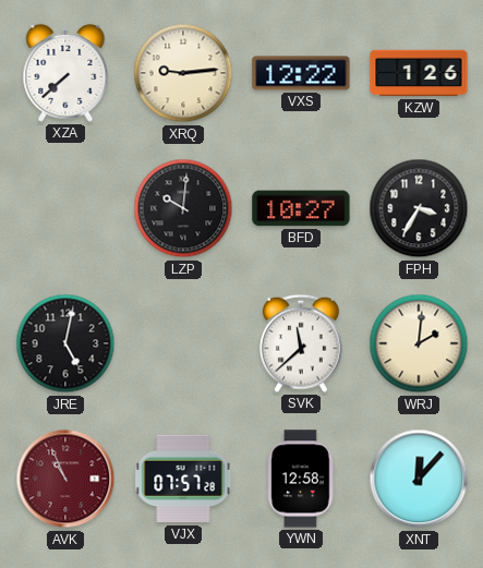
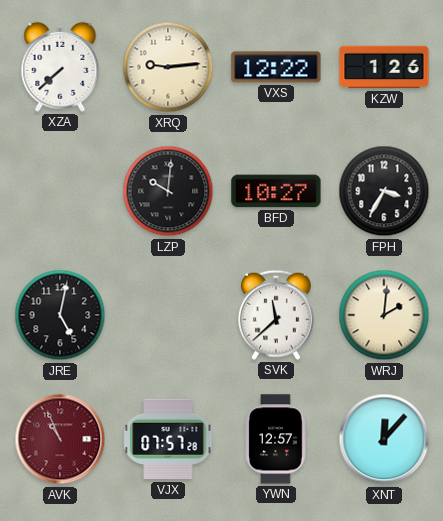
YWN: 12:58 -> 12:57
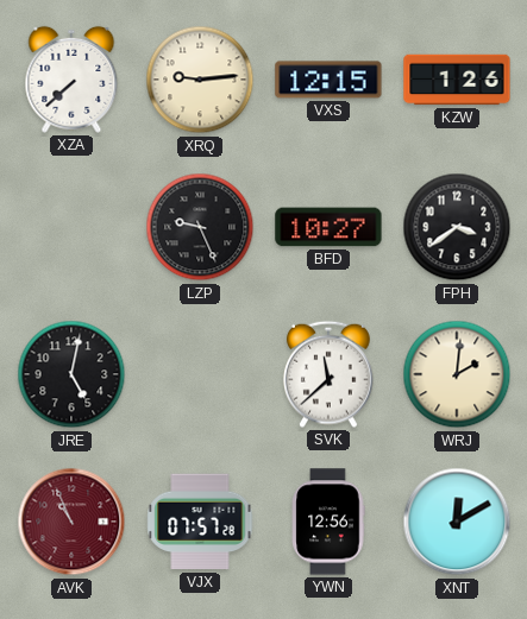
VXS: 12:22 -> 12:15
LZP: 10:01 -> 9:26
FPH: 3:35 -> 3:39
YWN: 12:57 -> 12:56
XNT: 12:07 -> 12:10
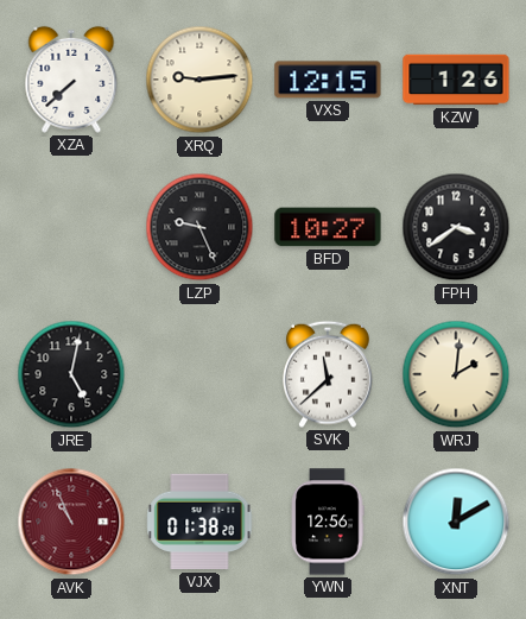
VJX: 07:57 -> 01:38
